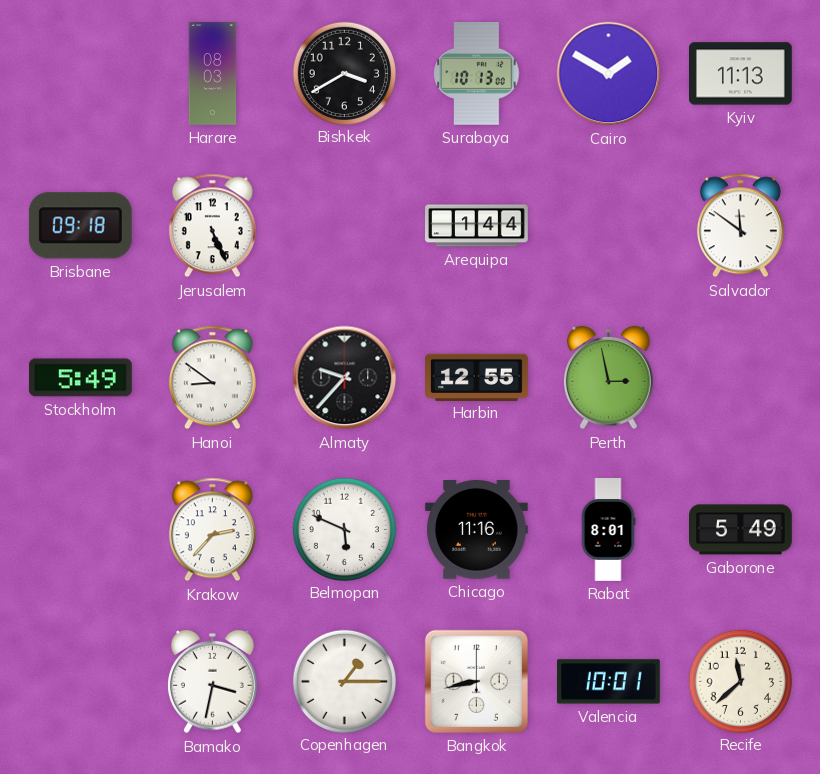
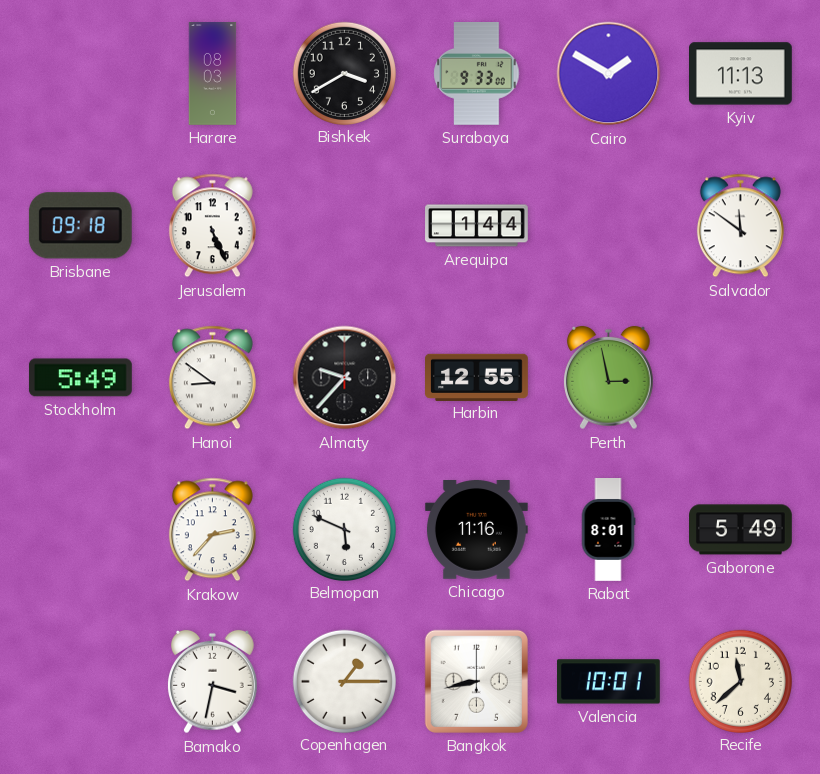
Surabaya: 10:13 -> 9:33
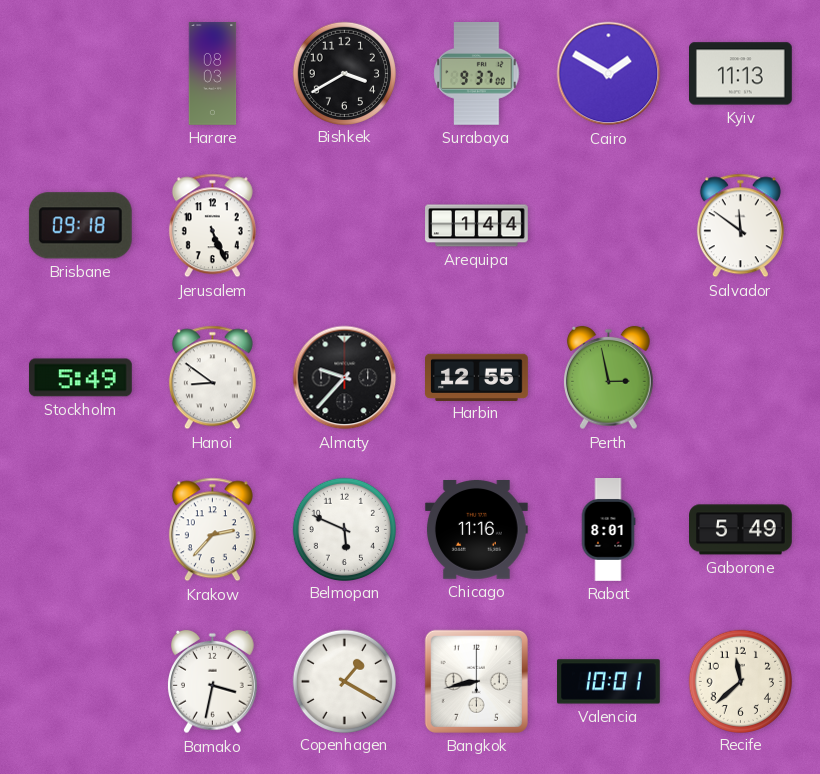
Surabaya: 9:33 -> 9:37
Copenhagen: 1:15 -> 1:20
